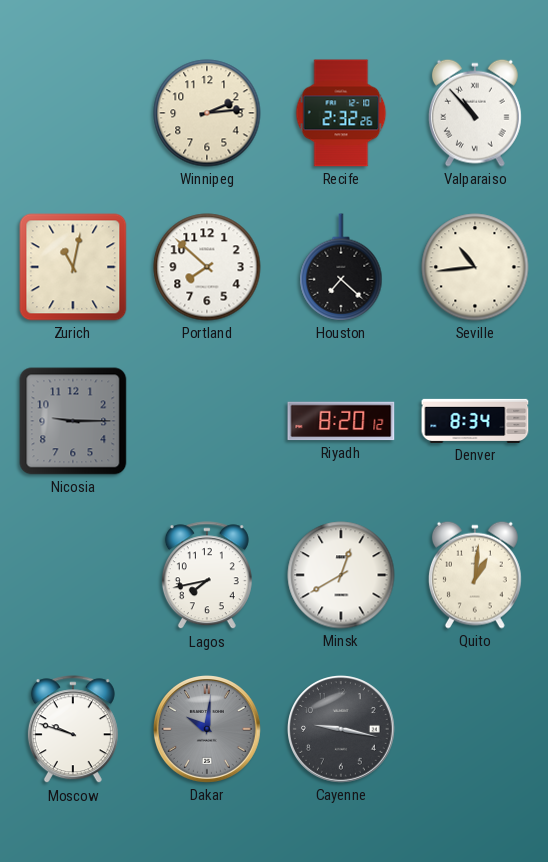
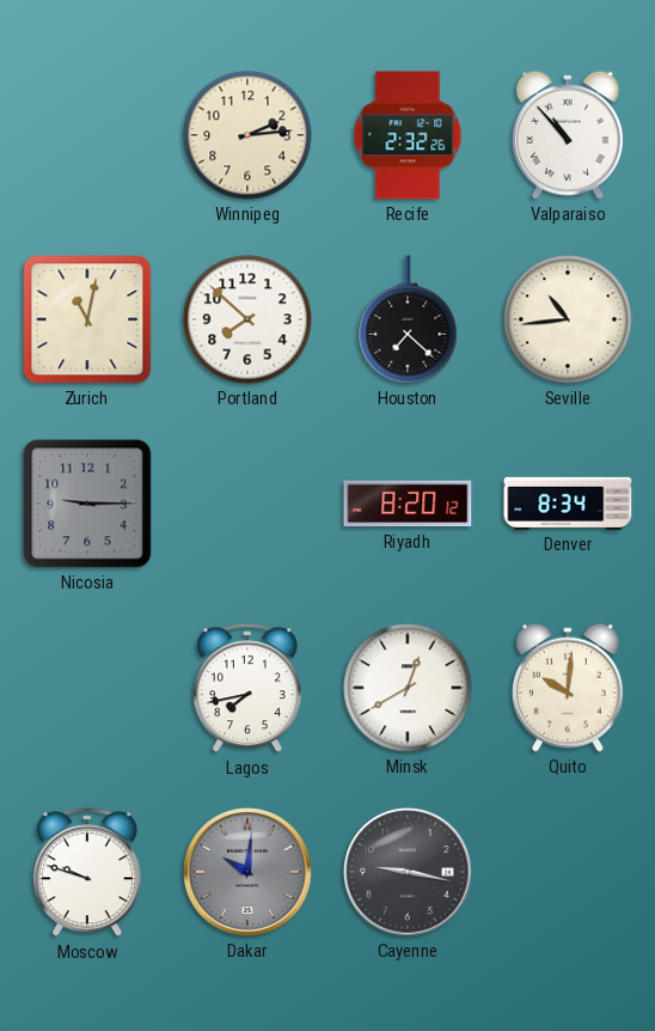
Quito: 1:01 -> 10:01
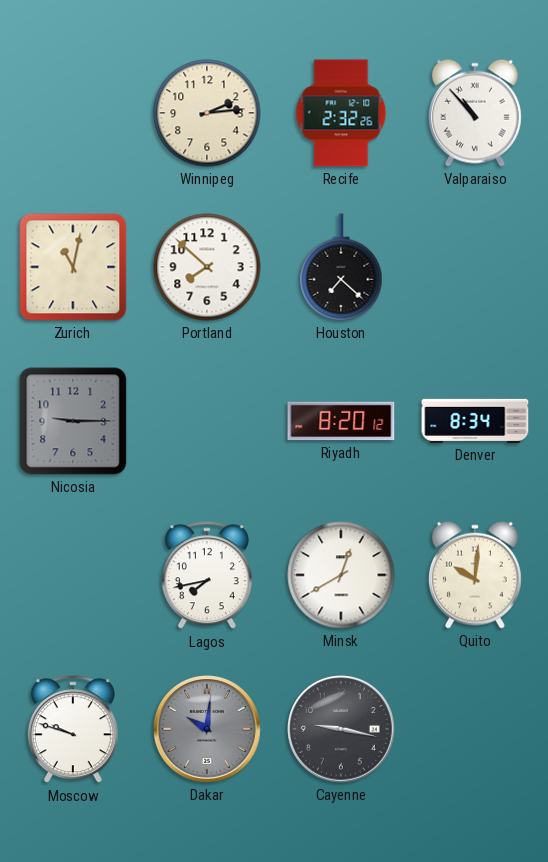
Seville: 10:44 -> none
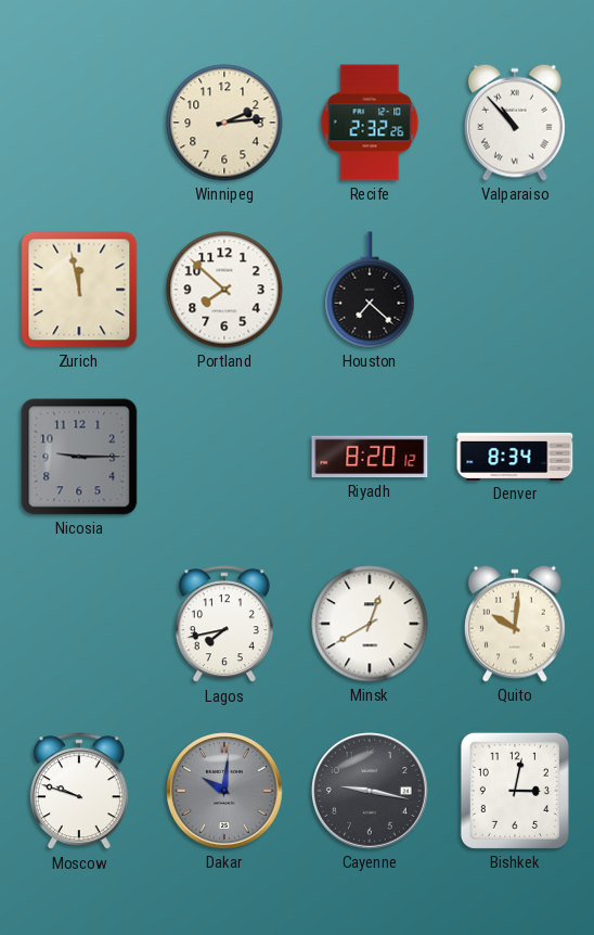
Zurich: 11:02 -> 11:58
Bishkek: none -> 3:02
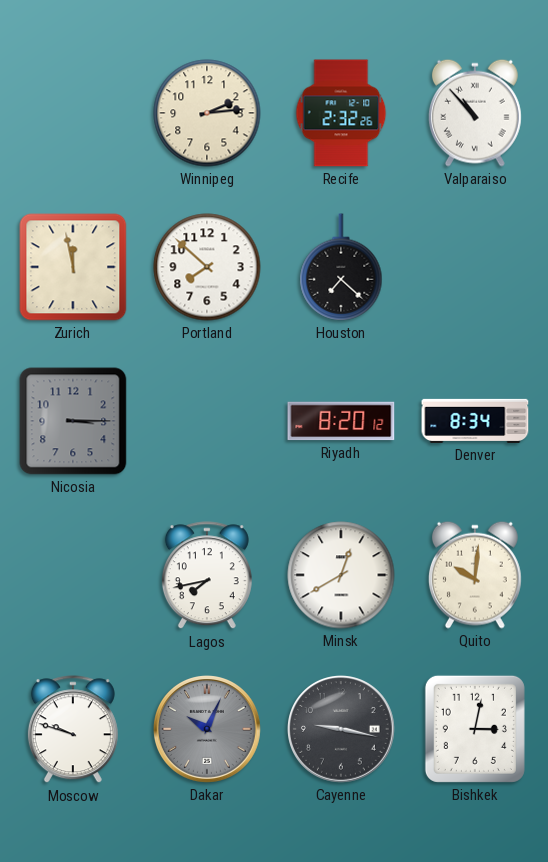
Nicosia: 9:15 -> 3:15
Dakar: 10:01 -> 10:04
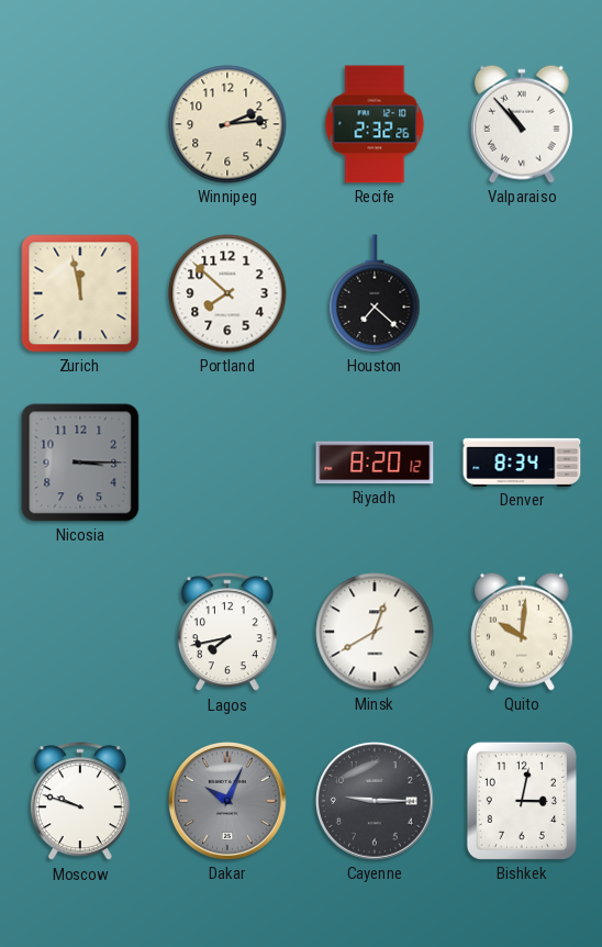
Cayenne: 9:17 -> 9:15
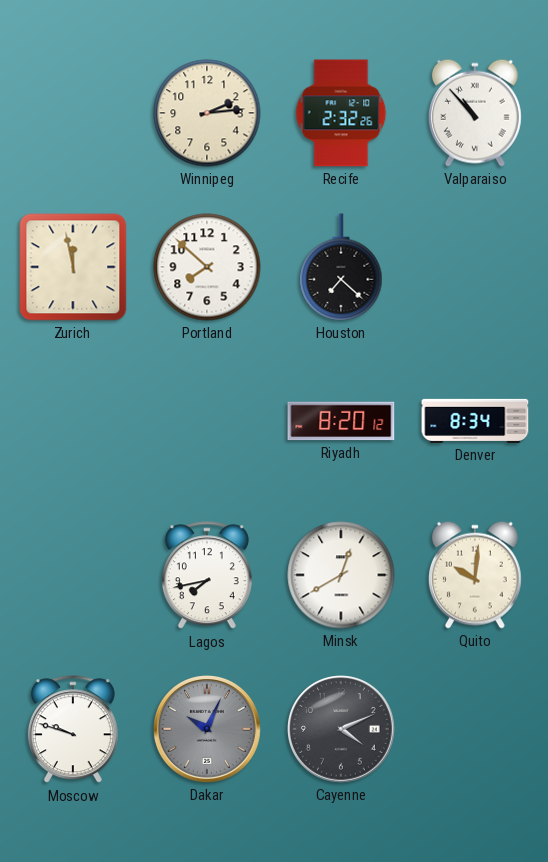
Nicosia: 3:15 -> none
Cayenne: 9:15 -> 4:11
Bishkek: 3:02 -> none
